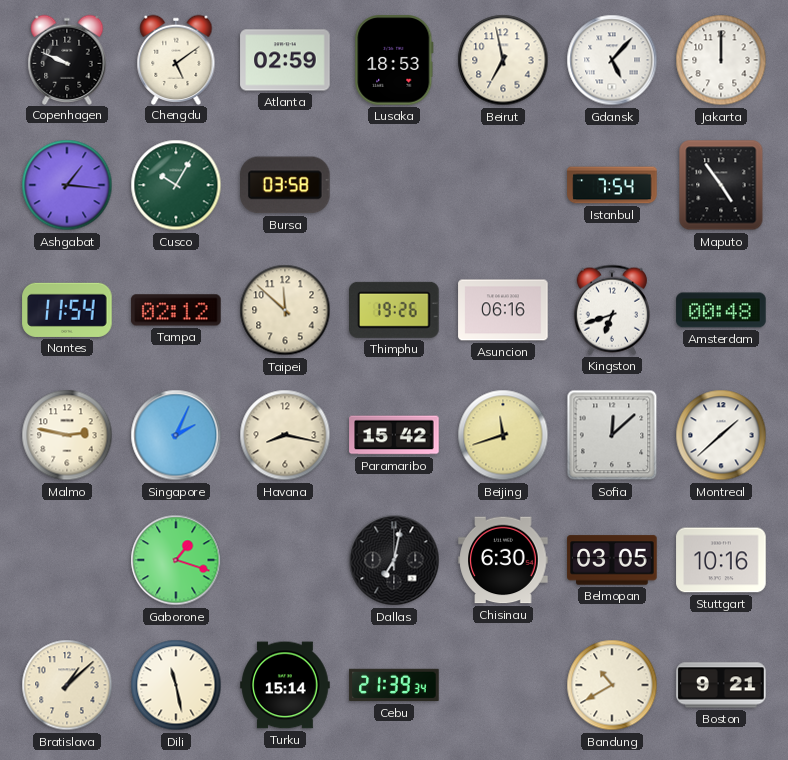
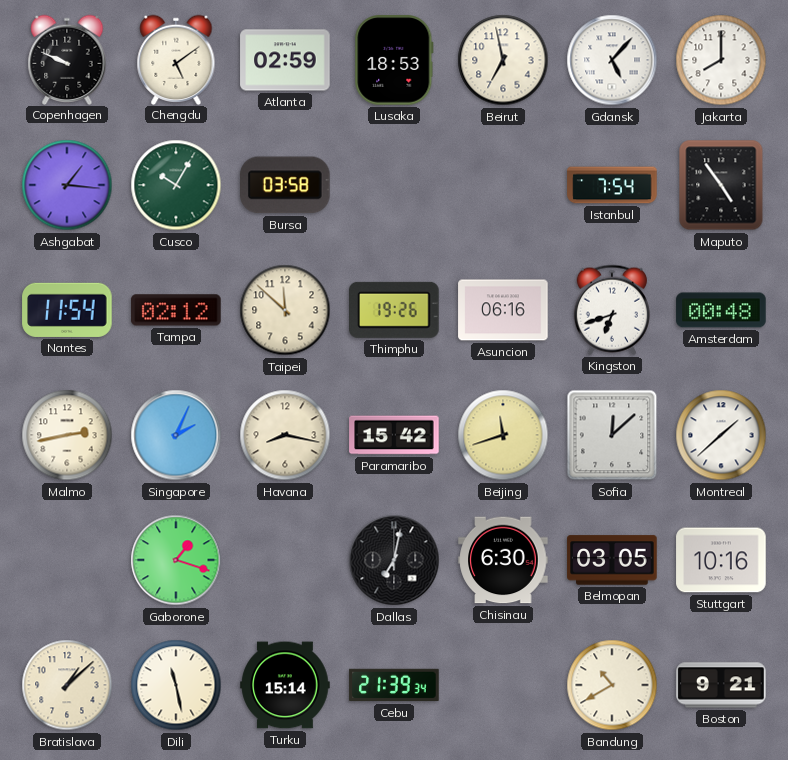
Jakarta: 12:00 -> 8:00
Malmo: 2:47 -> 2:43
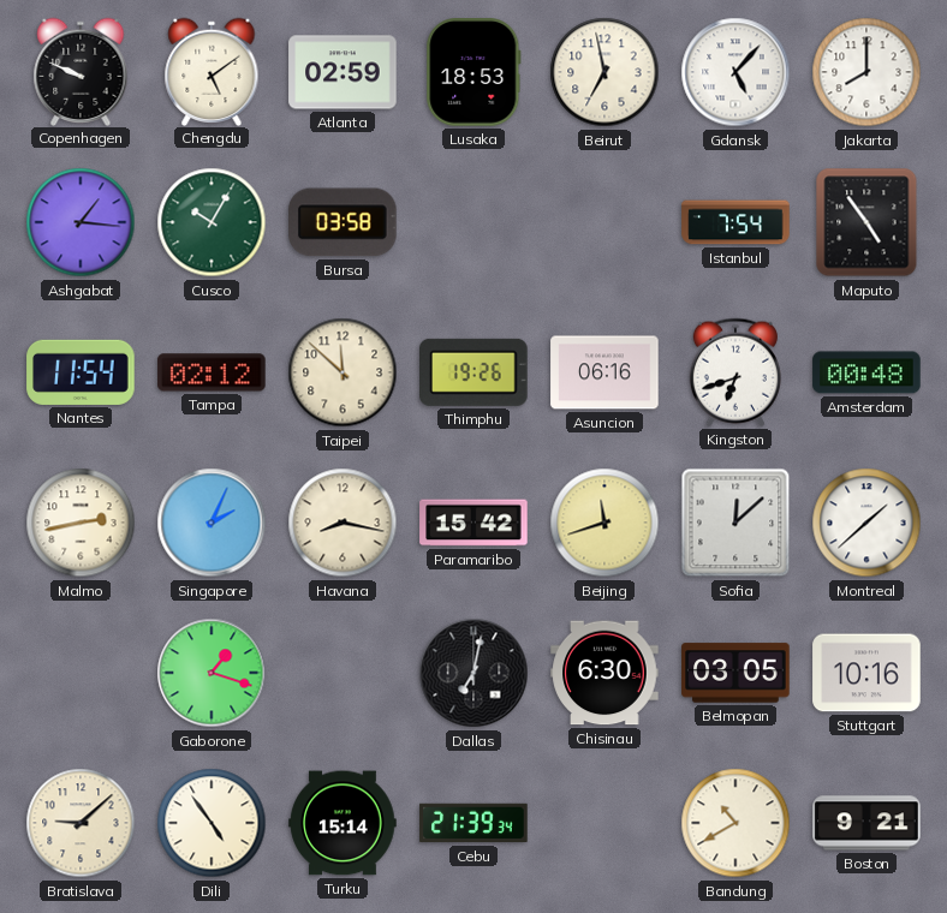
Bratislava: 1:08 -> 9:08
Dili: 11:28 -> 4:54
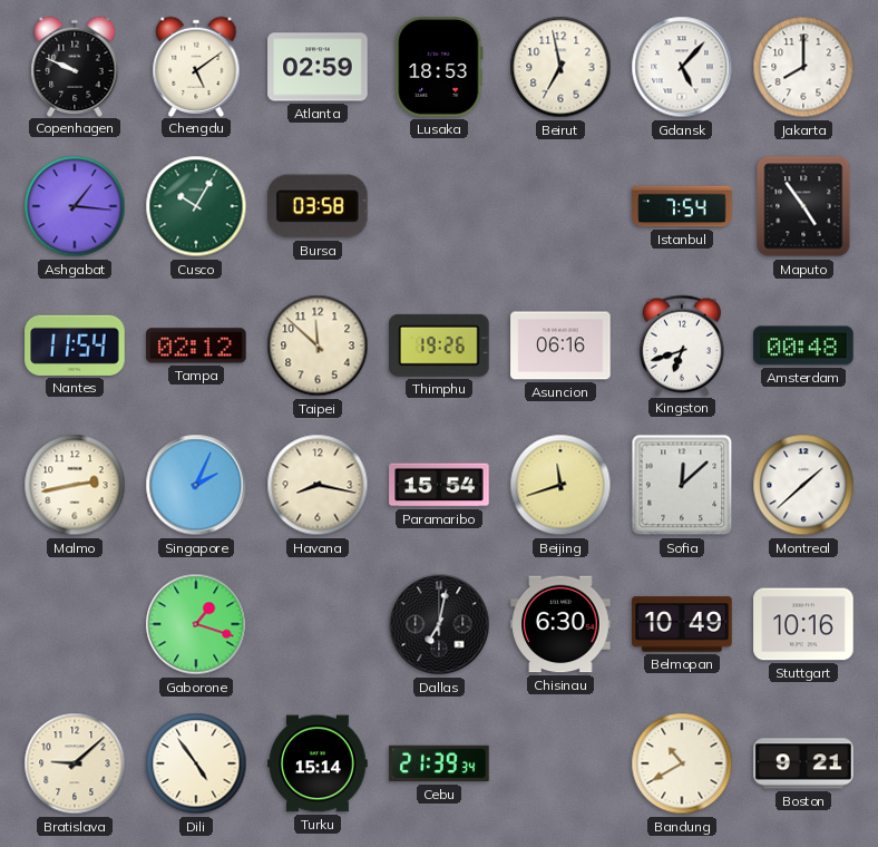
Paramaribo: 15:42 -> 15:54
Belmopan: 03:05 -> 10:49
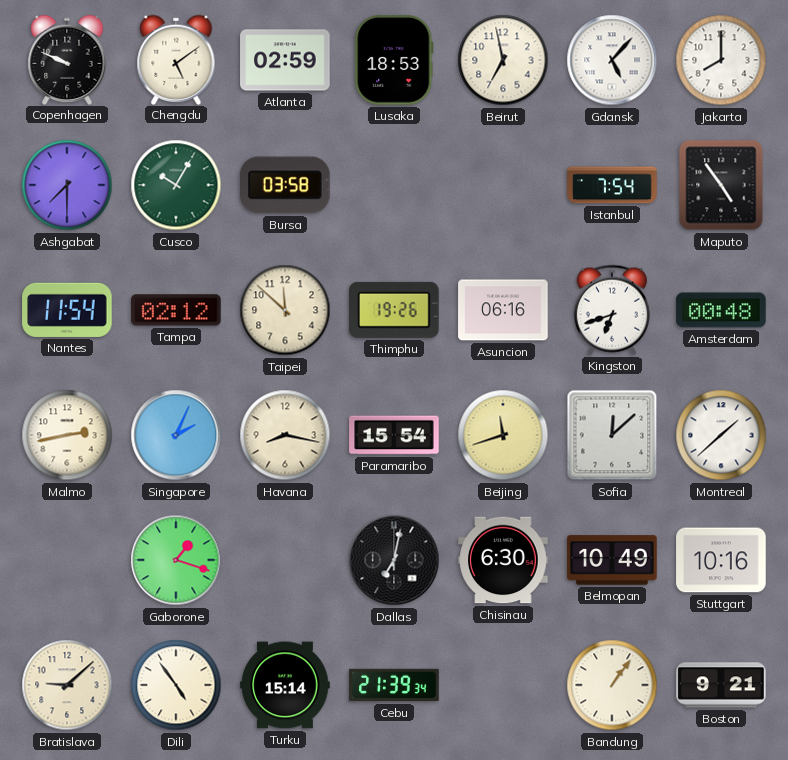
Ashgabat: 1:16 -> 7:30
Bandung: 10:40 -> 1:06
